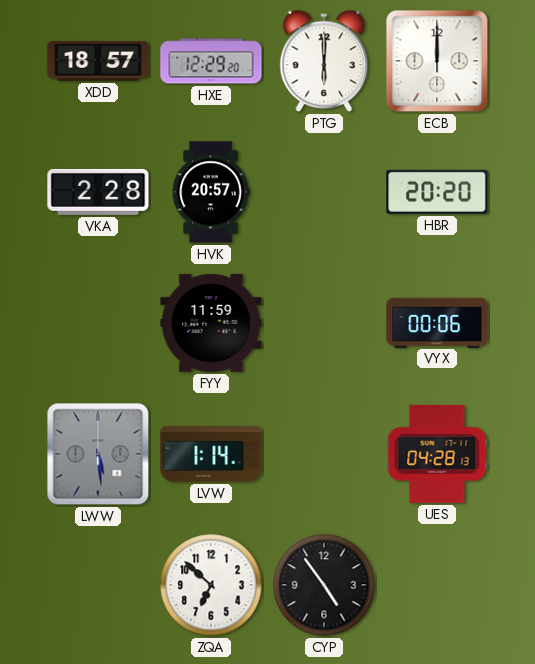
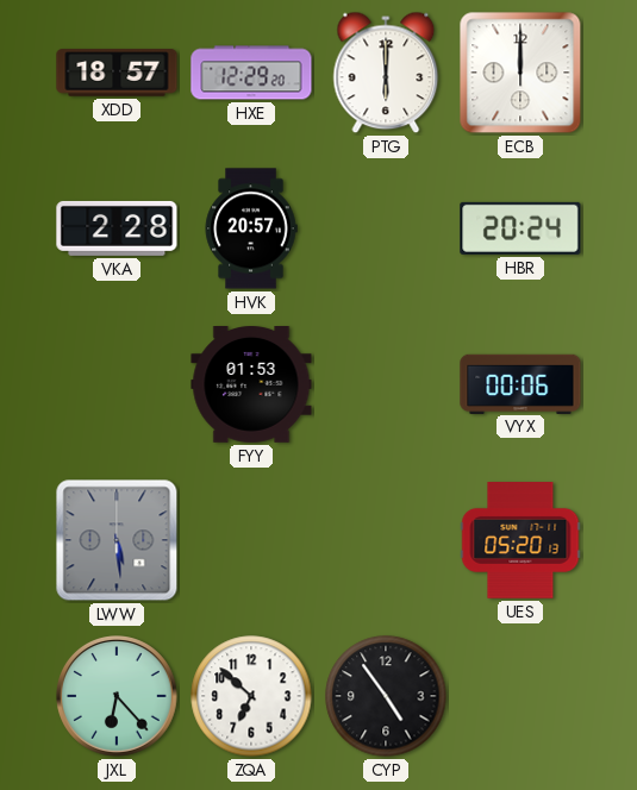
HBR: 20:20 -> 20:24
FYY: 11:59 -> 01:53
LVW: 1:14 -> none
UES: 04:28 -> 05:20
JXL: none -> 6:23
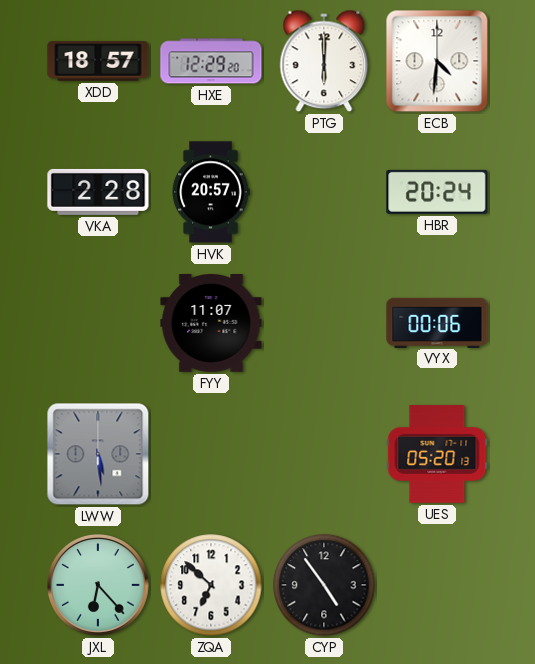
ECB: 12:00 -> 4:31
FYY: 01:53 -> 11:07
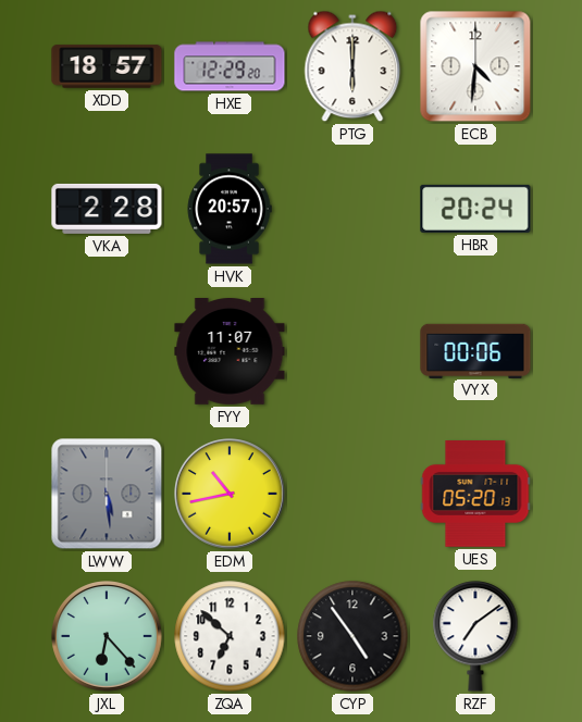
EDM: none -> 10:43
RZF: none -> 7:09
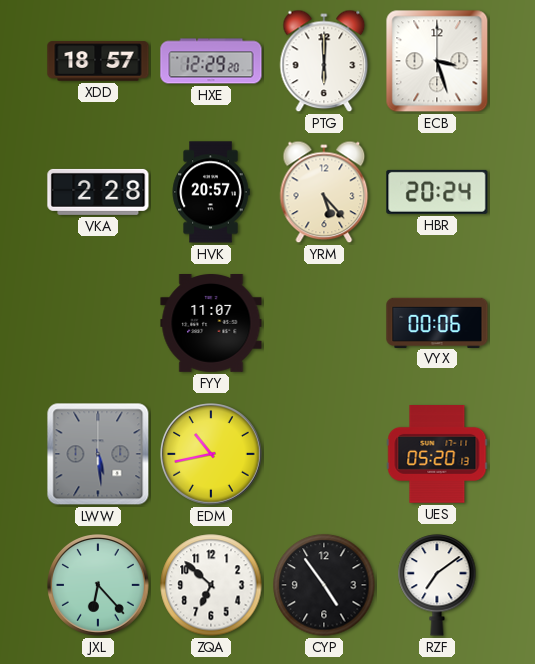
ECB: 4:31 -> 3:27
YRM: none -> 5:23
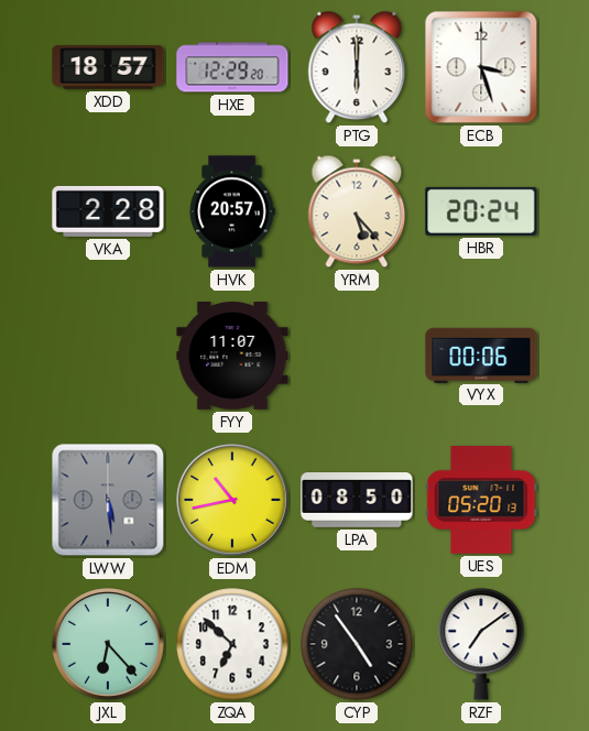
LPA: none -> 08:50
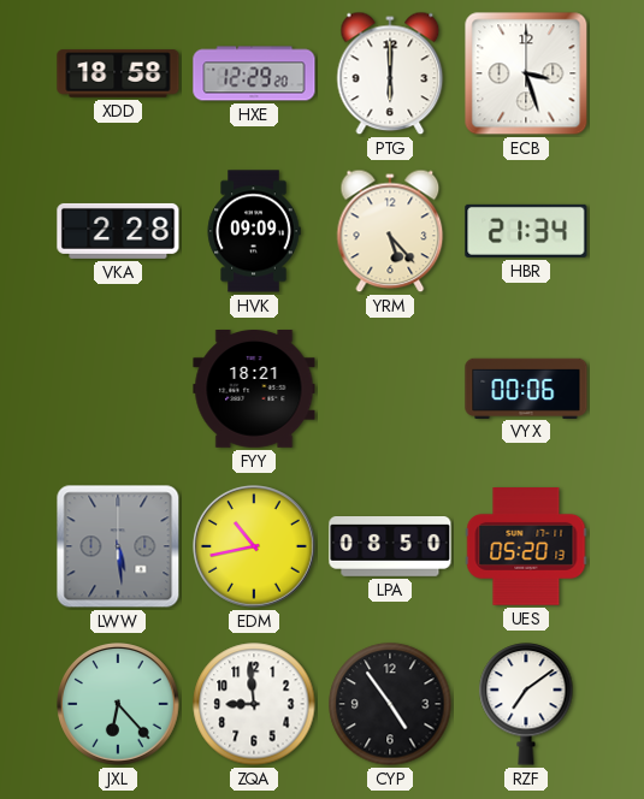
XDD: 18:57 -> 18:58
HVK: 20:57 -> 09:09
HBR: 20:24 -> 21:34
FYY: 11:07 -> 18:21
ZQA: 6:52 -> 8:59
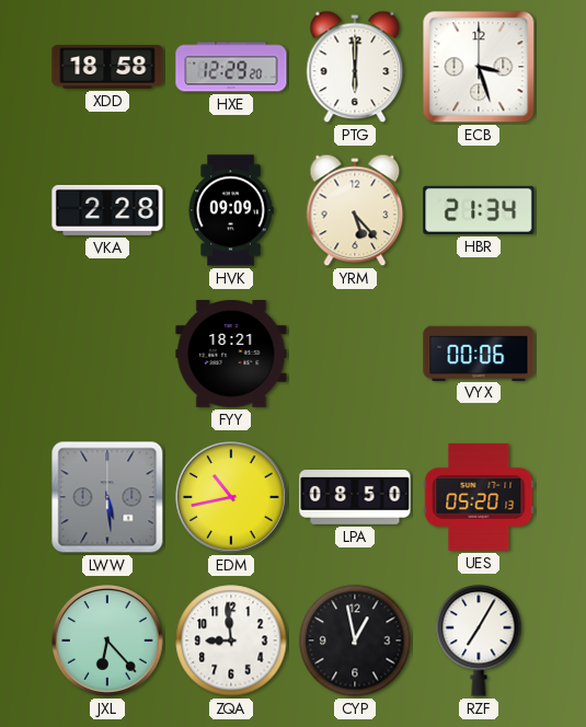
CYP: 4:54 -> 12:58
RZF: 7:09 -> 7:05
